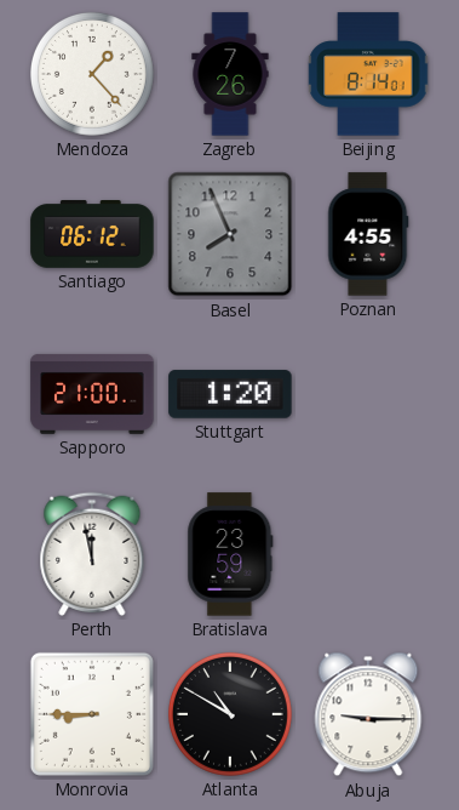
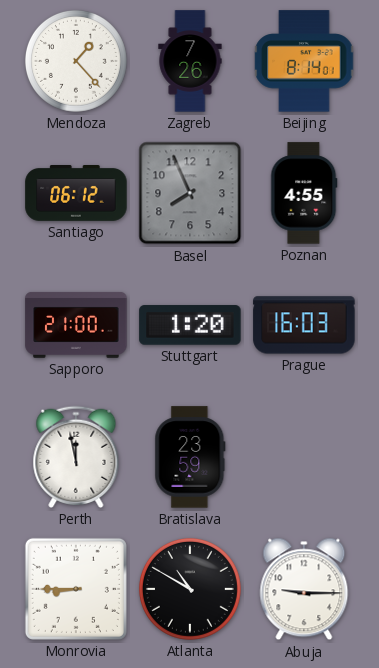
Prague: none -> 16:03
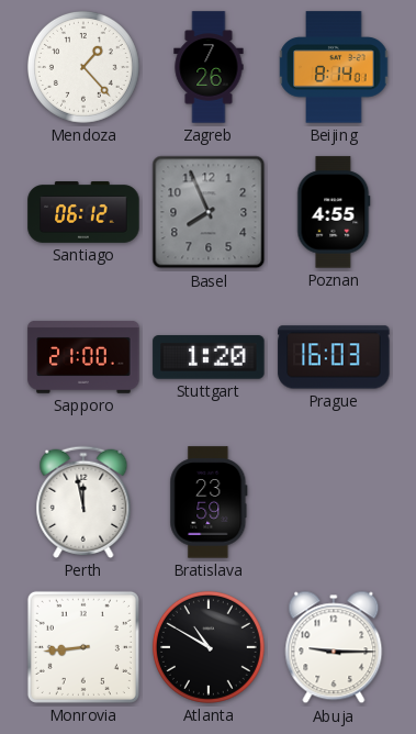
Monrovia: 8:45 -> 8:44
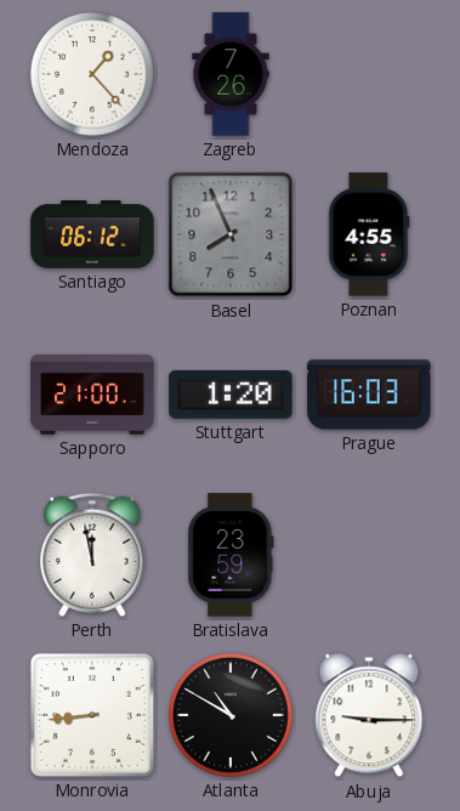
Beijing: 8:14 -> none
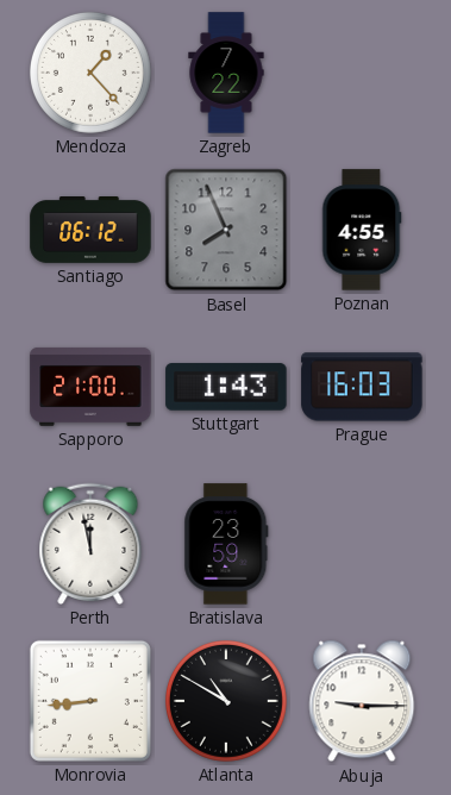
Zagreb: 7:26 -> 7:22
Stuttgart: 1:20 -> 1:43
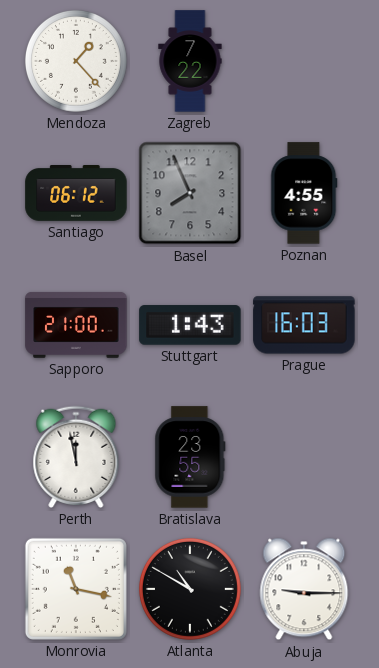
Bratislava: 23:59 -> 23:55
Monrovia: 8:44 -> 11:17
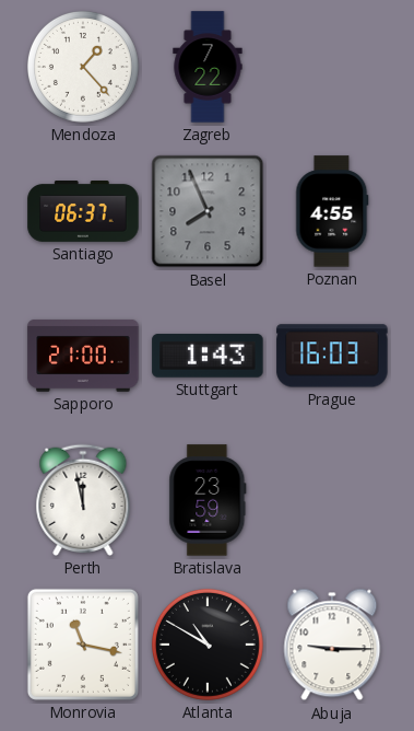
Santiago: 06:12 -> 06:37
Bratislava: 23:55 -> 23:59
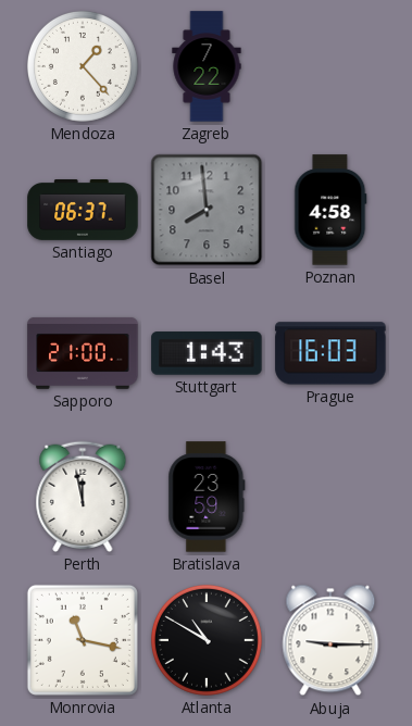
Basel: 7:56 -> 7:59
Poznan: 4:55 -> 4:58
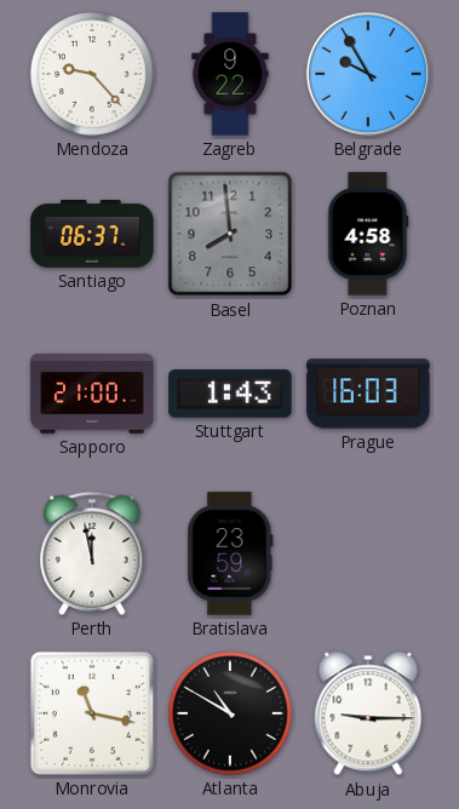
Mendoza: 1:23 -> 9:23
Zagreb: 7:22 -> 9:22
Belgrade: none -> 9:55
